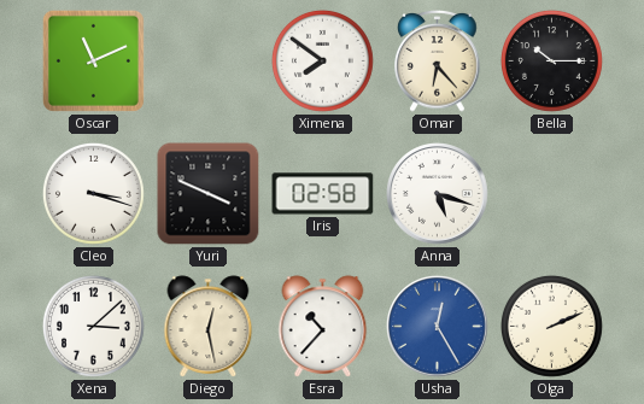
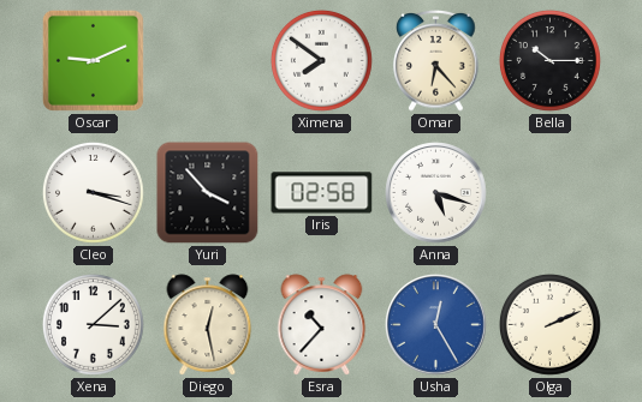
Oscar: 11:11 -> 9:11
Yuri: 3:49 -> 3:53
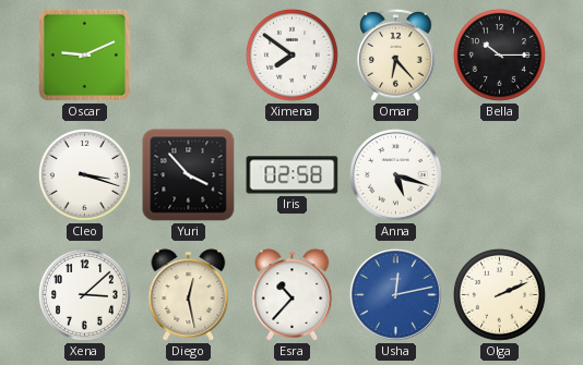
Usha: 12:25 -> 12:13
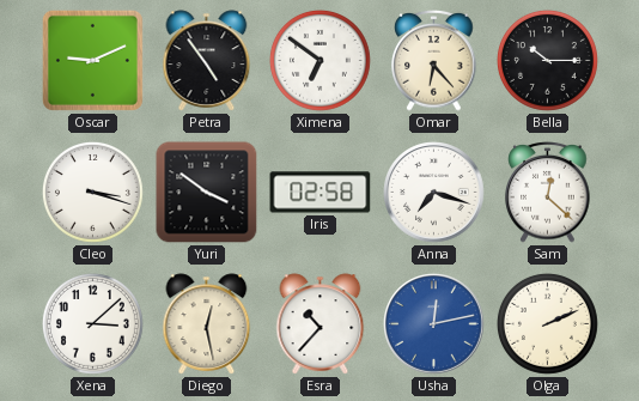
Petra: none -> 4:54
Ximena: 7:51 -> 6:51
Yuri: 3:53 -> 3:51
Anna: 5:18 -> 7:18
Sam: none -> 12:22
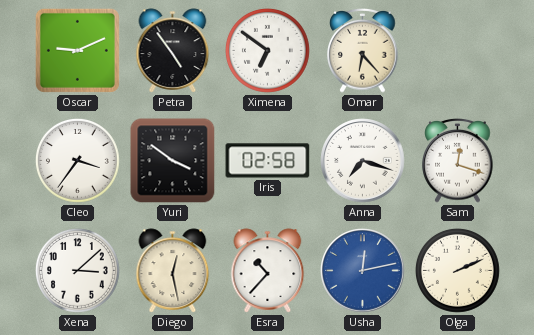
Bella: 10:15 -> none
Cleo: 3:18 -> 3:36
Sam: 12:22 -> 12:18
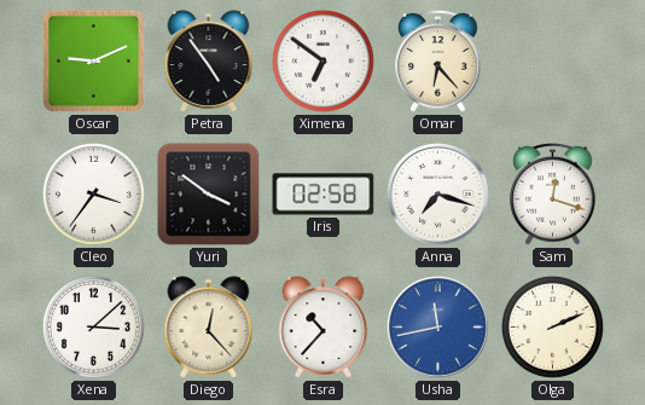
Diego: 12:28 -> 12:23
Usha: 12:13 -> 11:43
